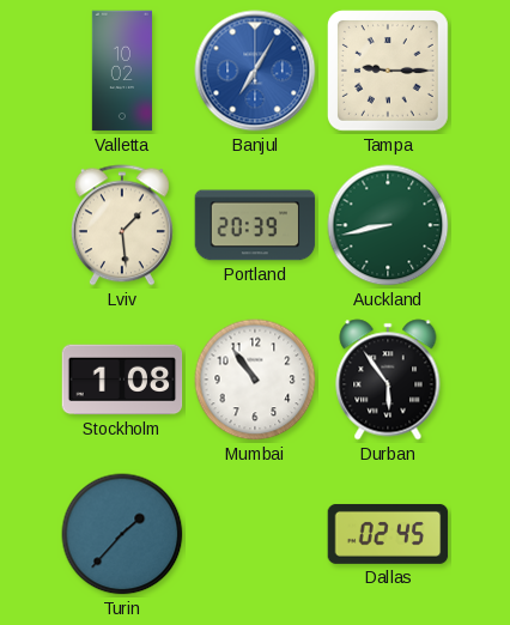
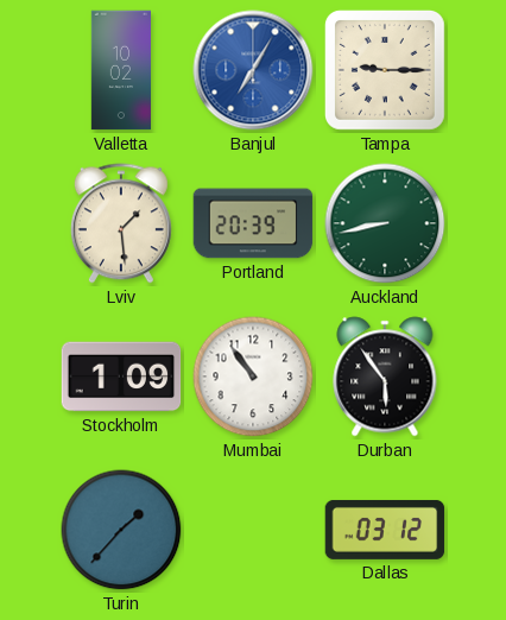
Stockholm: 1:08 -> 1:09
Dallas: 02:45 -> 03:12
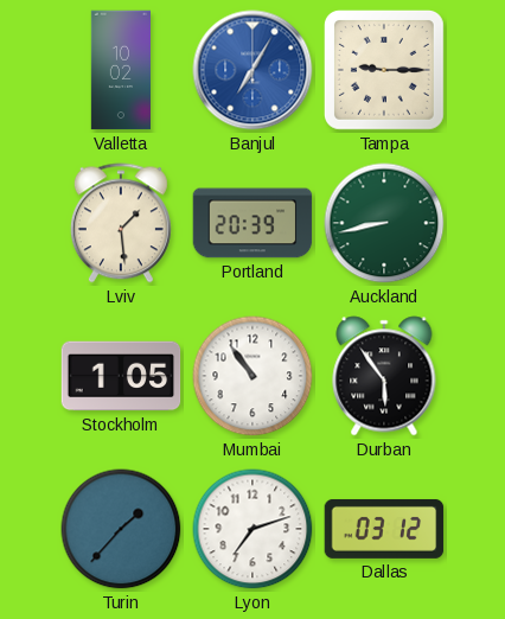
Stockholm: 1:09 -> 1:05
Lyon: none -> 7:12
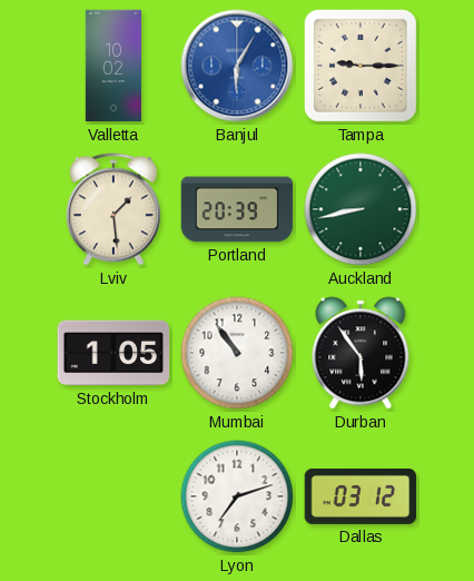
Banjul: 7:05 -> 6:05
Turin: 1:37 -> none
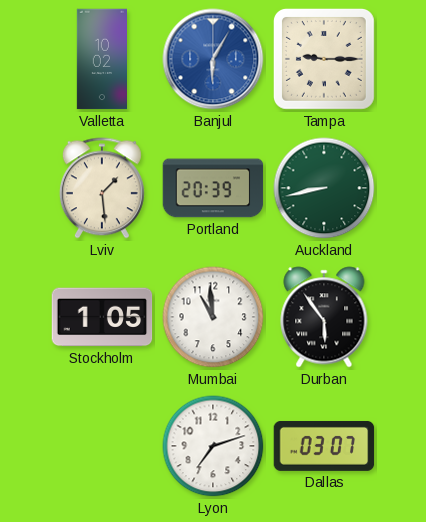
Mumbai: 10:54 -> 10:59
Dallas: 03:12 -> 03:07
